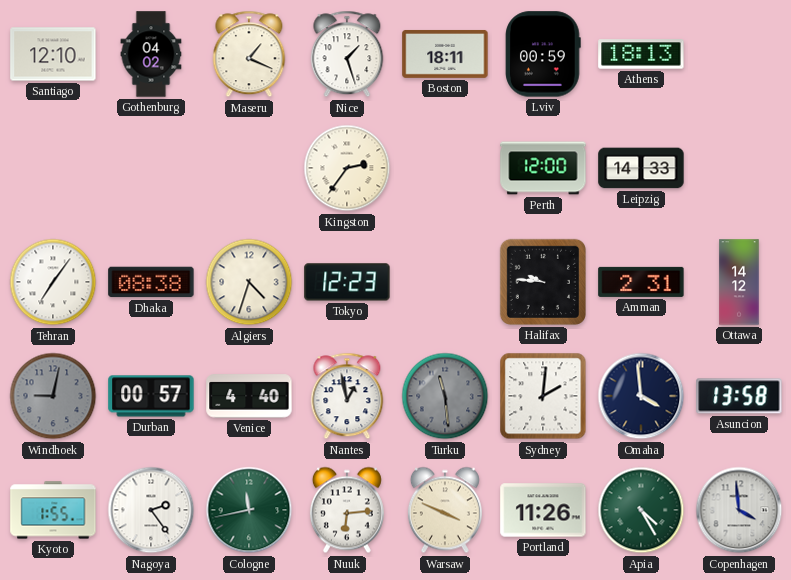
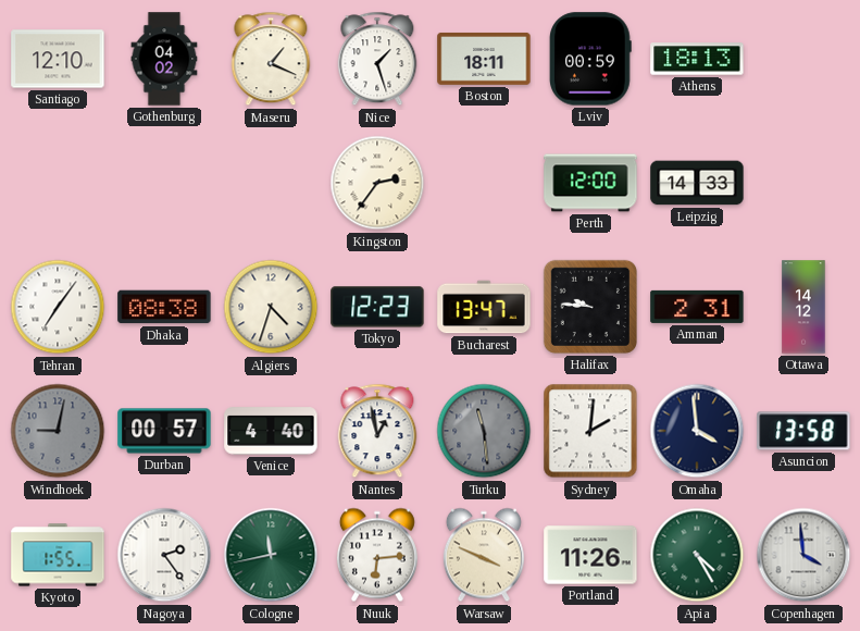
Bucharest: none -> 13:47
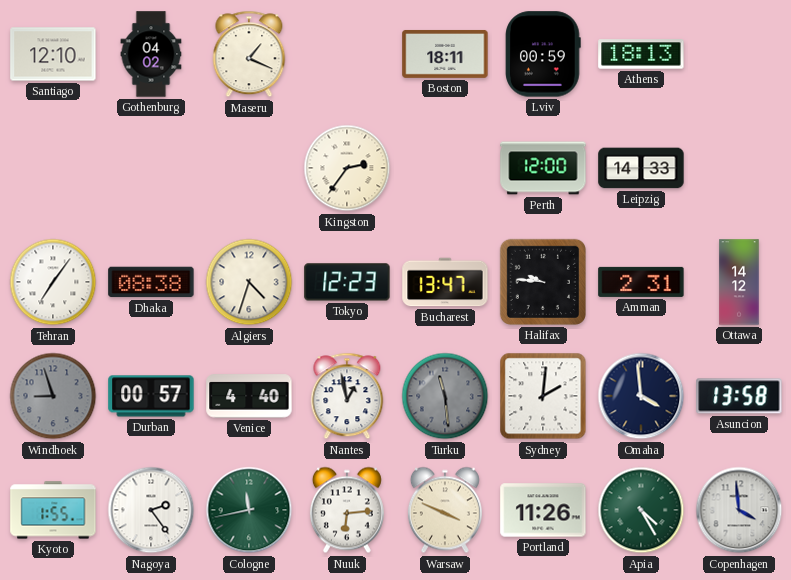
Nice: 1:27 -> none
Windhoek: 9:02 -> 8:57
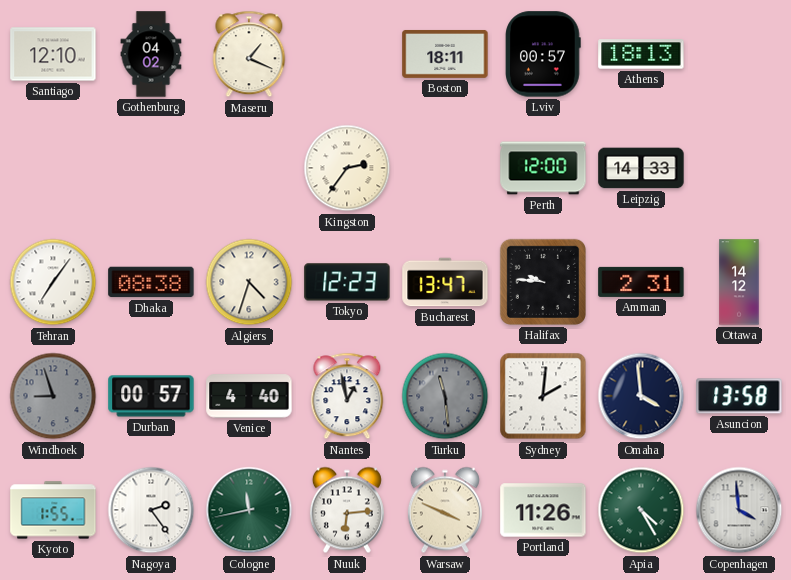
Lviv: 00:59 -> 00:57
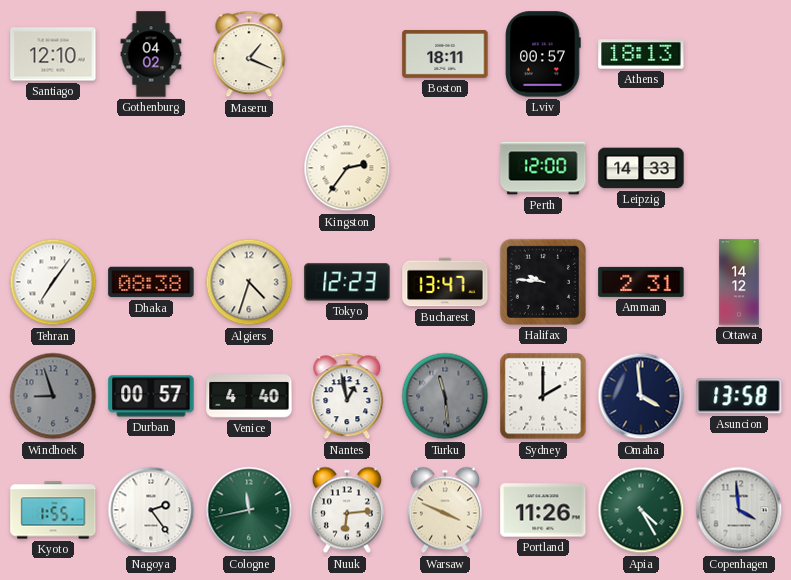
Sydney: 2:01 -> 2:00
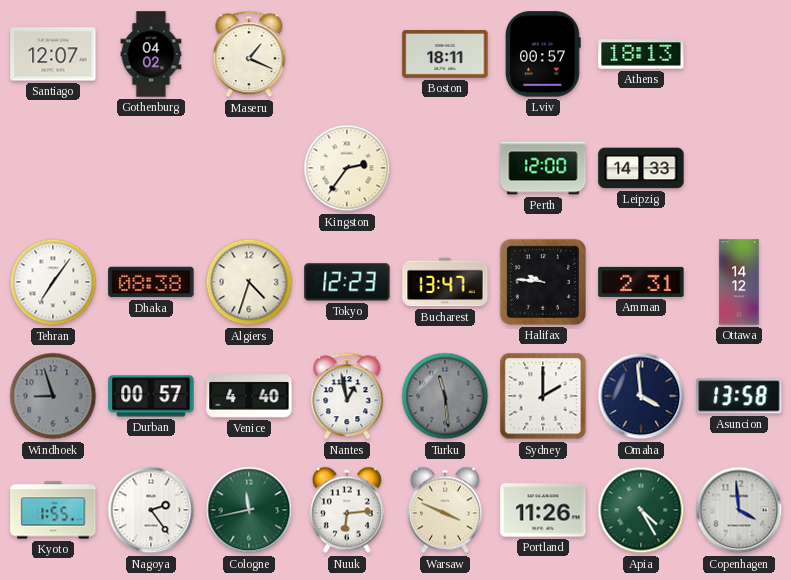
Santiago: 12:10 -> 12:07
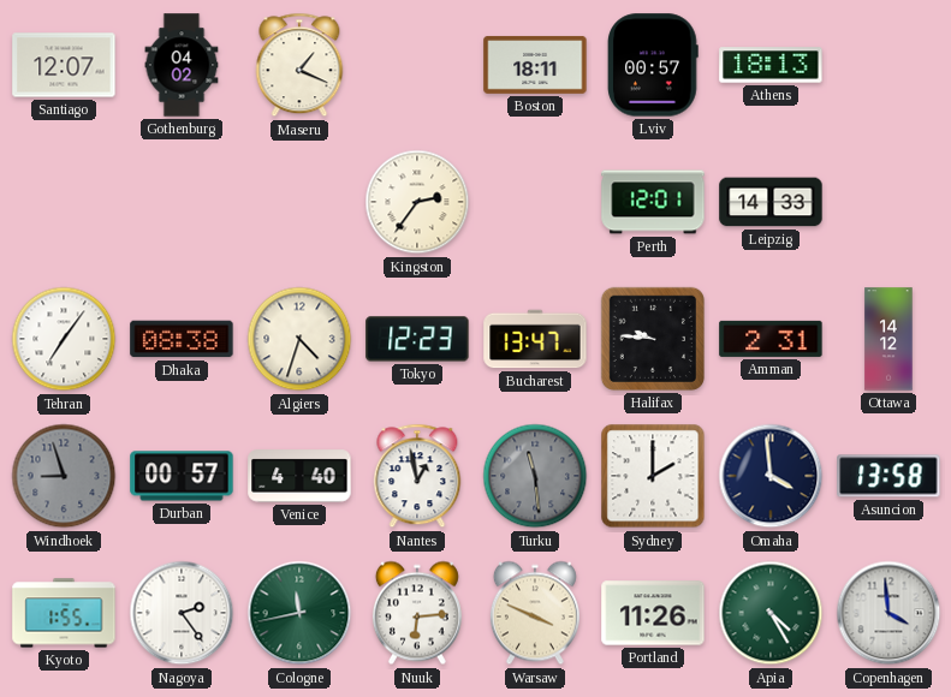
Perth: 12:00 -> 12:01
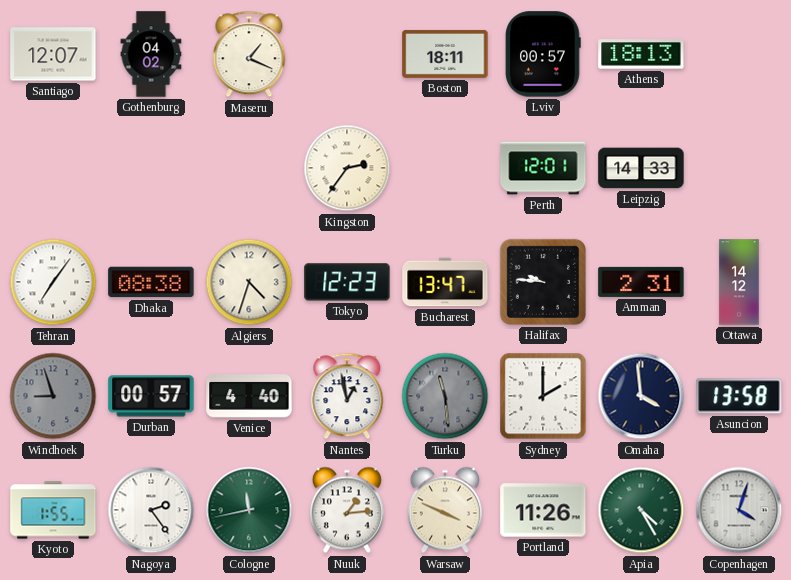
Nuuk: 6:14 -> 1:14
Copenhagen: 3:59 -> 4:03
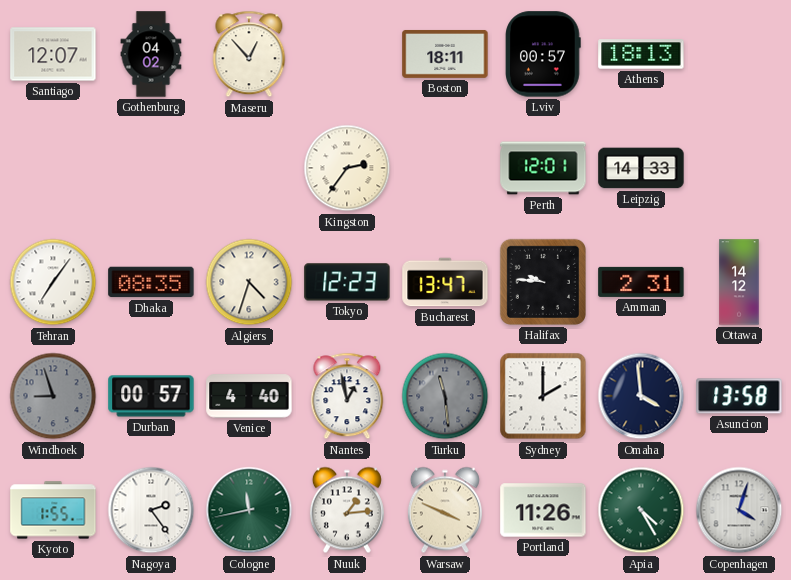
Maseru: 1:19 -> 12:53
Dhaka: 08:38 -> 08:35
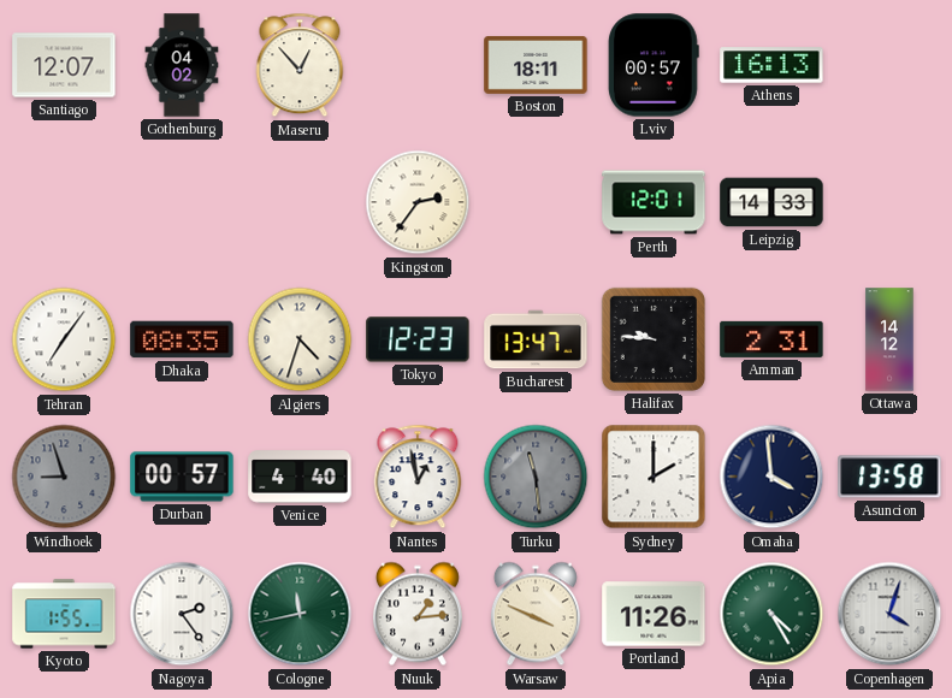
Athens: 18:13 -> 16:13
